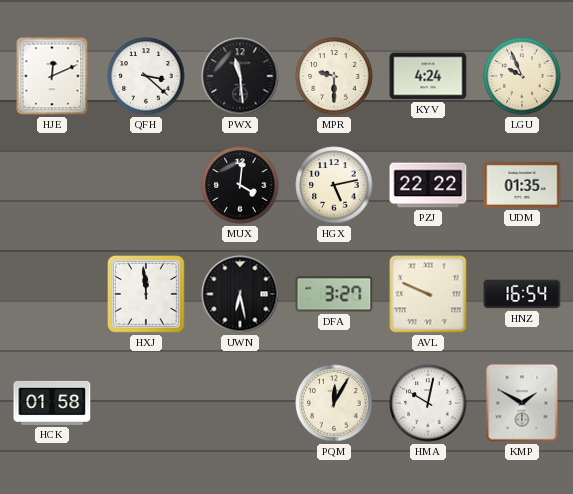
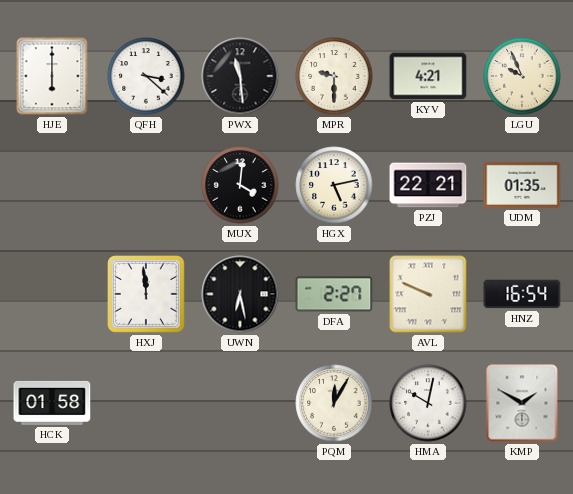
HJE: 12:11 -> 6:00
KYV: 4:24 -> 4:21
PZJ: 22:22 -> 22:21
DFA: 3:27 -> 2:27
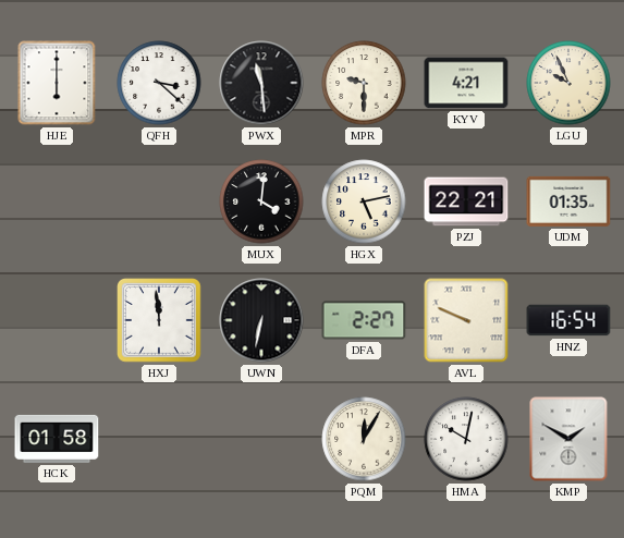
UWN: 6:28 -> 6:32
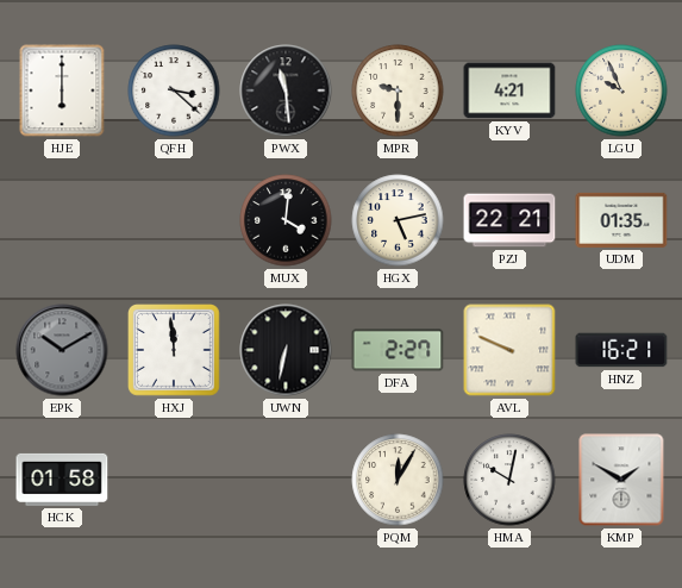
EPK: none -> 10:10
HNZ: 16:54 -> 16:21
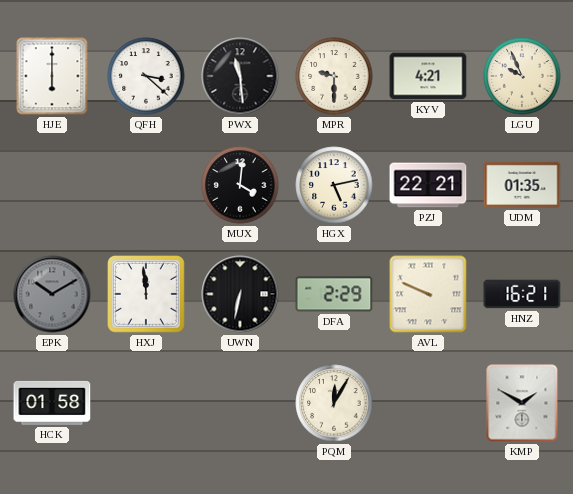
DFA: 2:27 -> 2:29
HMA: 10:02 -> none
